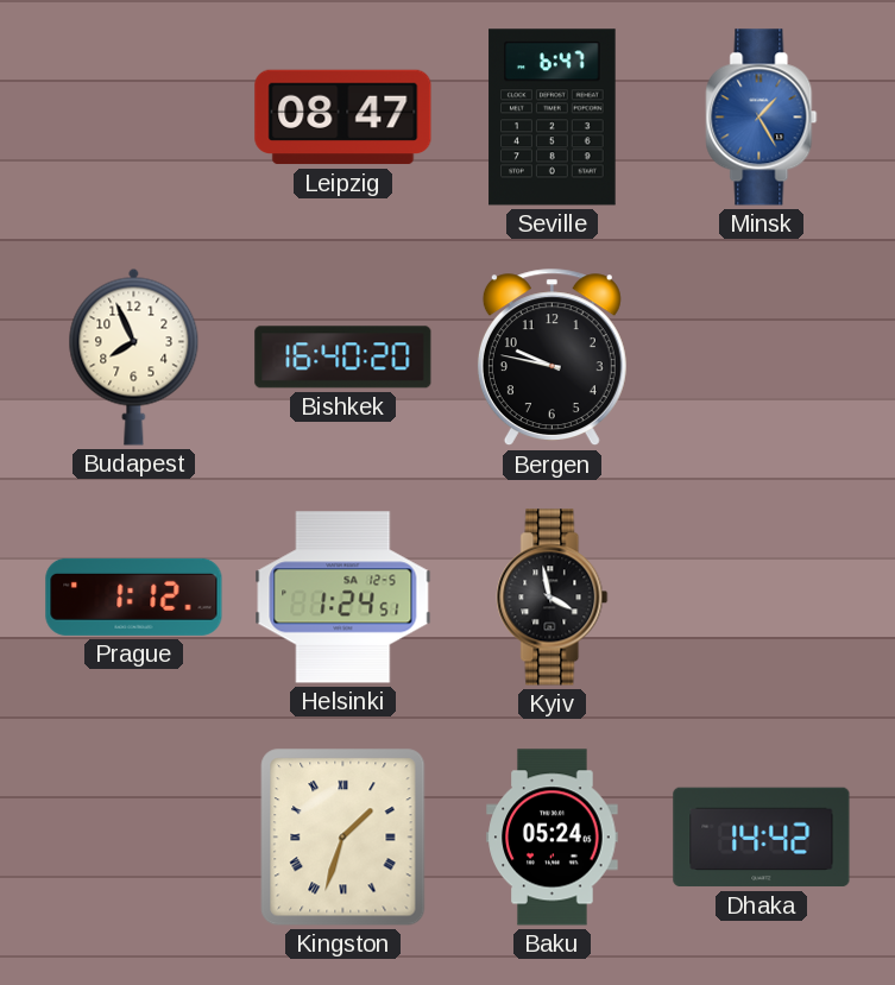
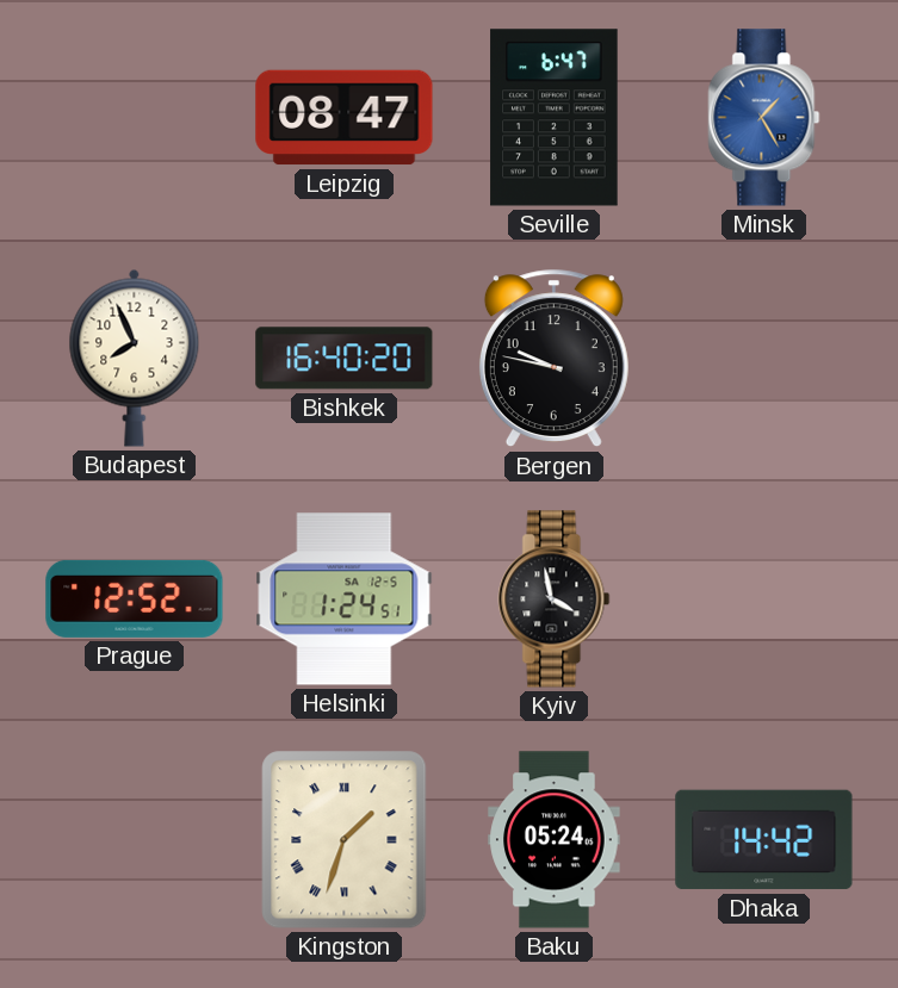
Prague: 1:12 -> 12:52
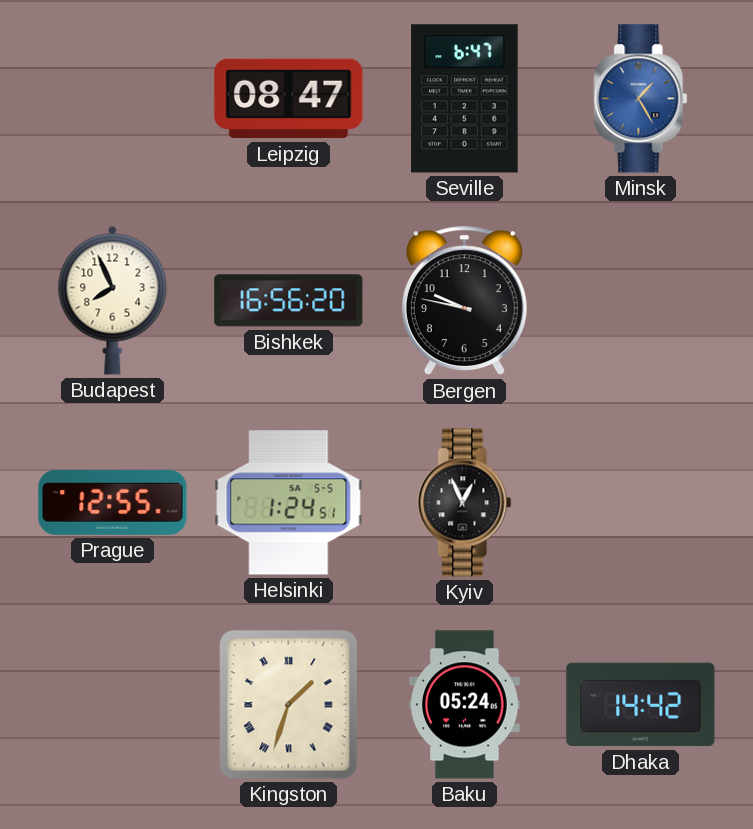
Bishkek: 16:40 -> 16:56
Prague: 12:52 -> 12:55
Helsinki date: SA 12-5 -> SA 5-5
Kyiv: 3:58 -> 12:56
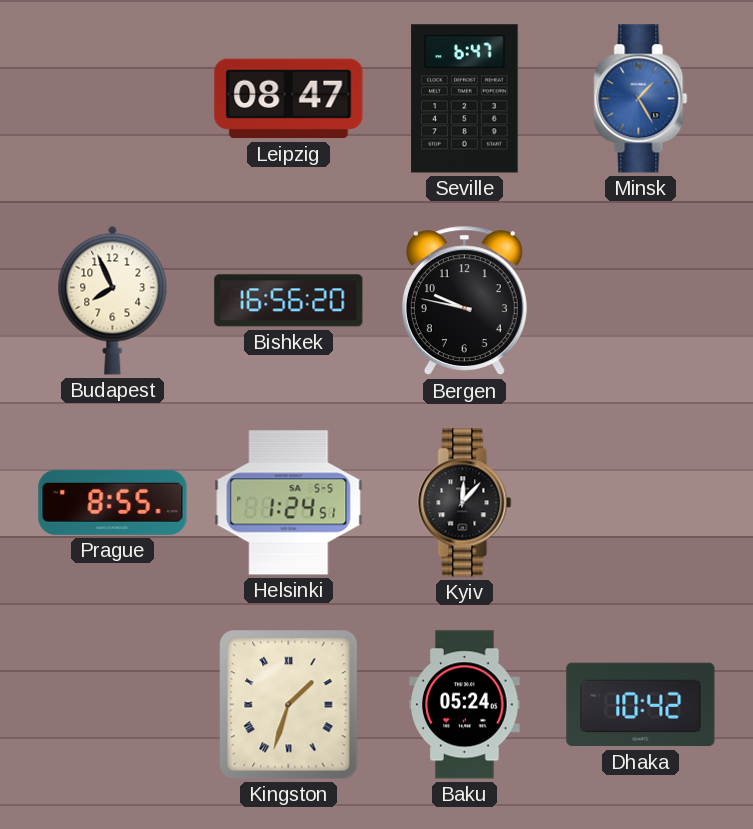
Prague: 12:55 -> 8:55
Kyiv: 12:56 -> 12:07
Dhaka: 14:42 -> 10:42
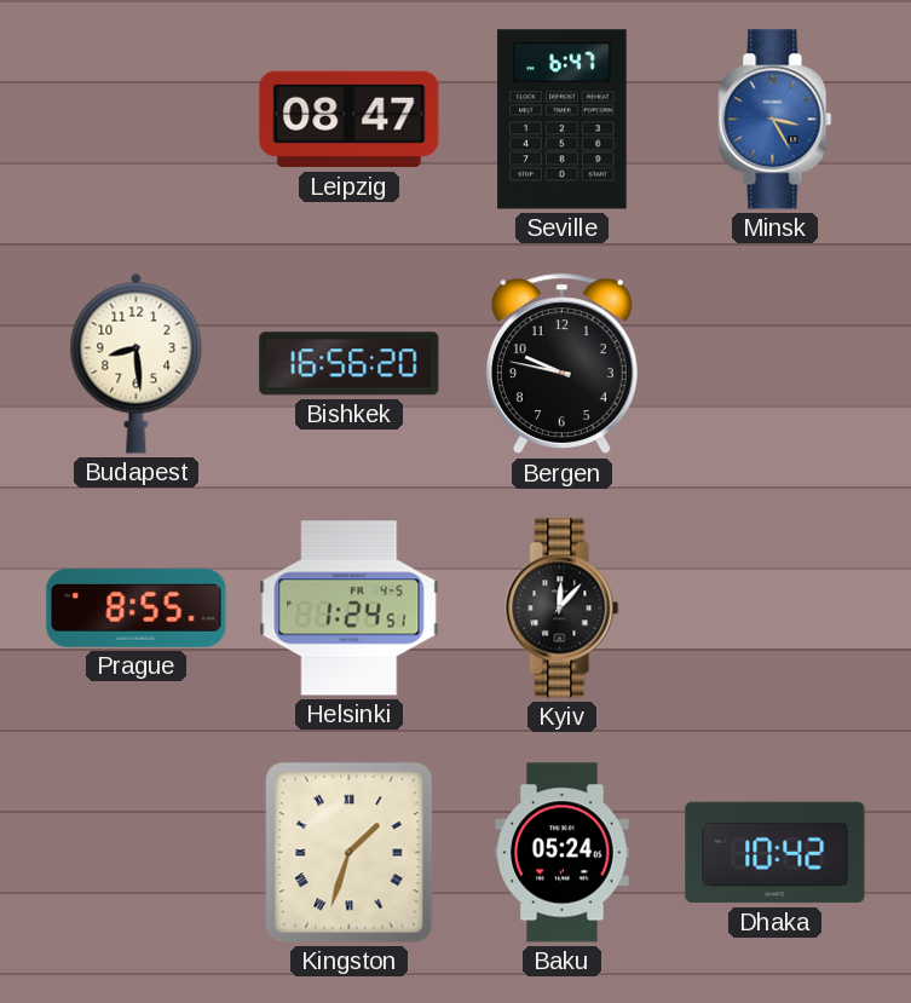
Minsk: 1:25 -> 3:25
Budapest: 7:56 -> 8:29
Helsinki date: SA 5-5 -> FR 4-5
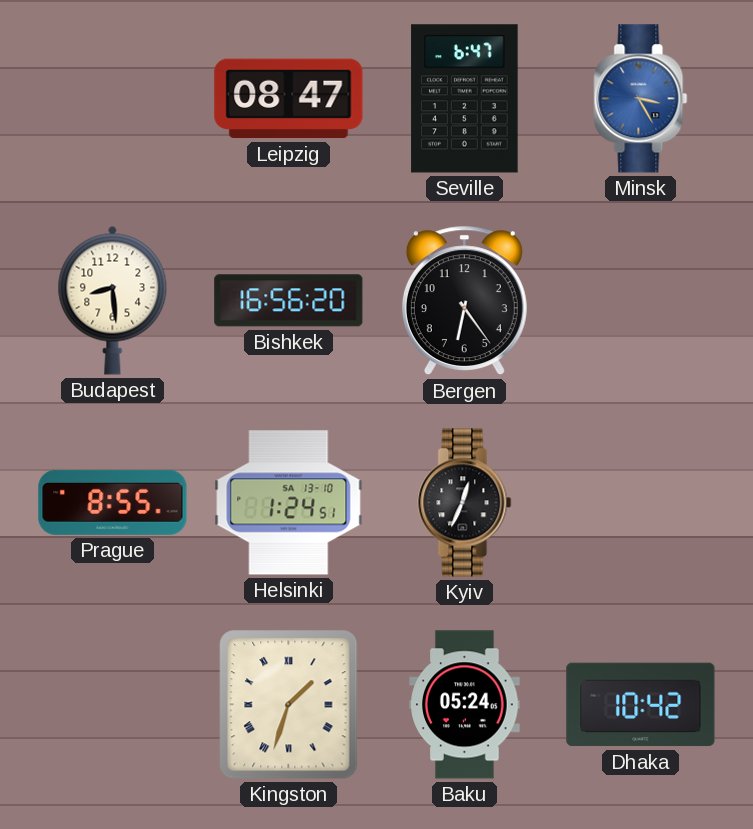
Bergen: 9:47 -> 6:24
Helsinki date: FR 4-5 -> SA 13-10
Kyiv: 12:07 -> 12:34
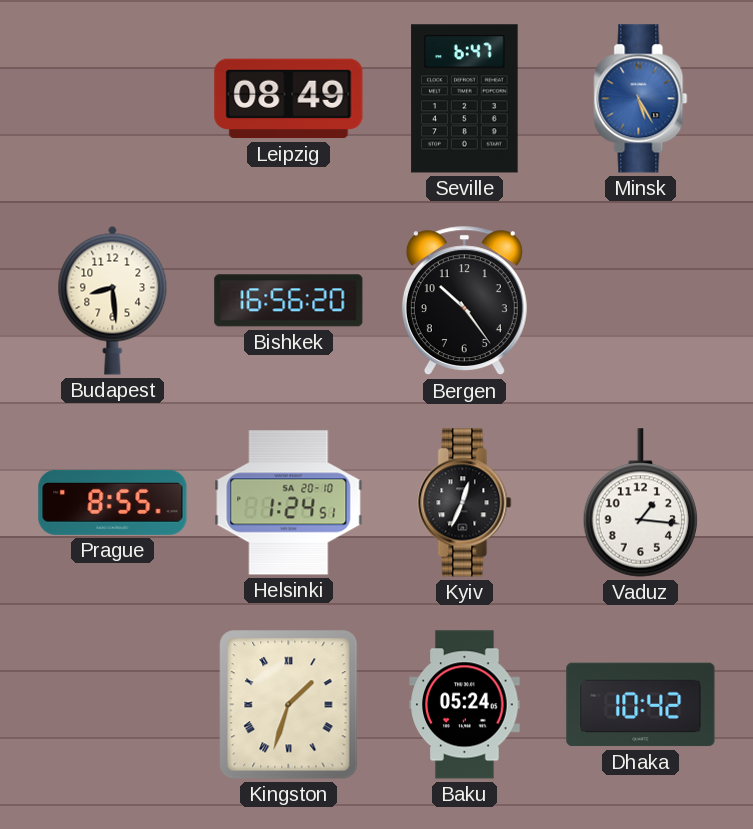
Leipzig: 08:47 -> 08:49
Minsk: 3:25 -> 5:25
Bergen: 6:24 -> 10:24
Helsinki date: SA 13-10 -> SA 20-10
Vaduz: none -> 1:16
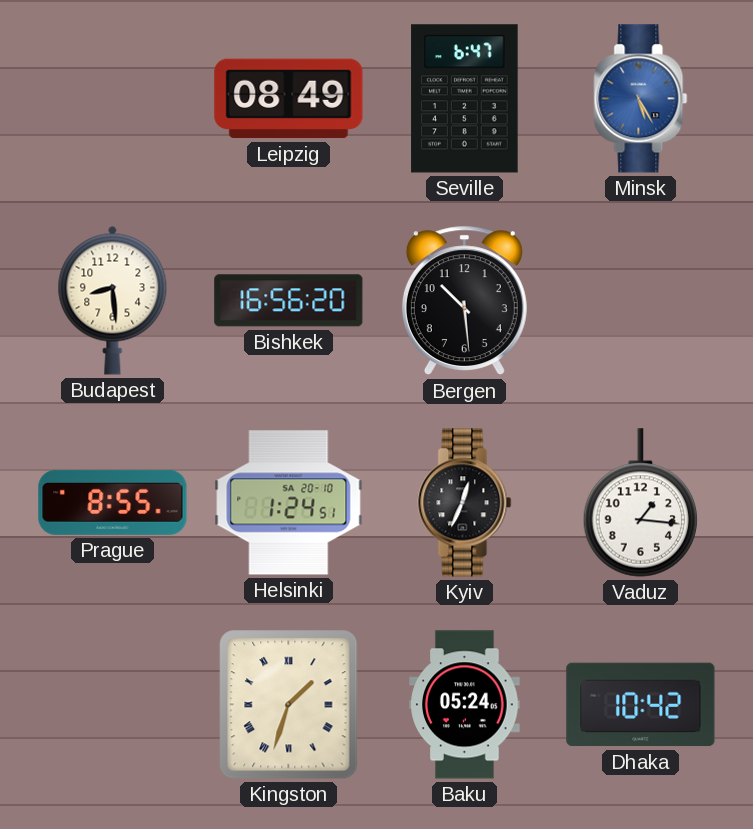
Bergen: 10:24 -> 10:29
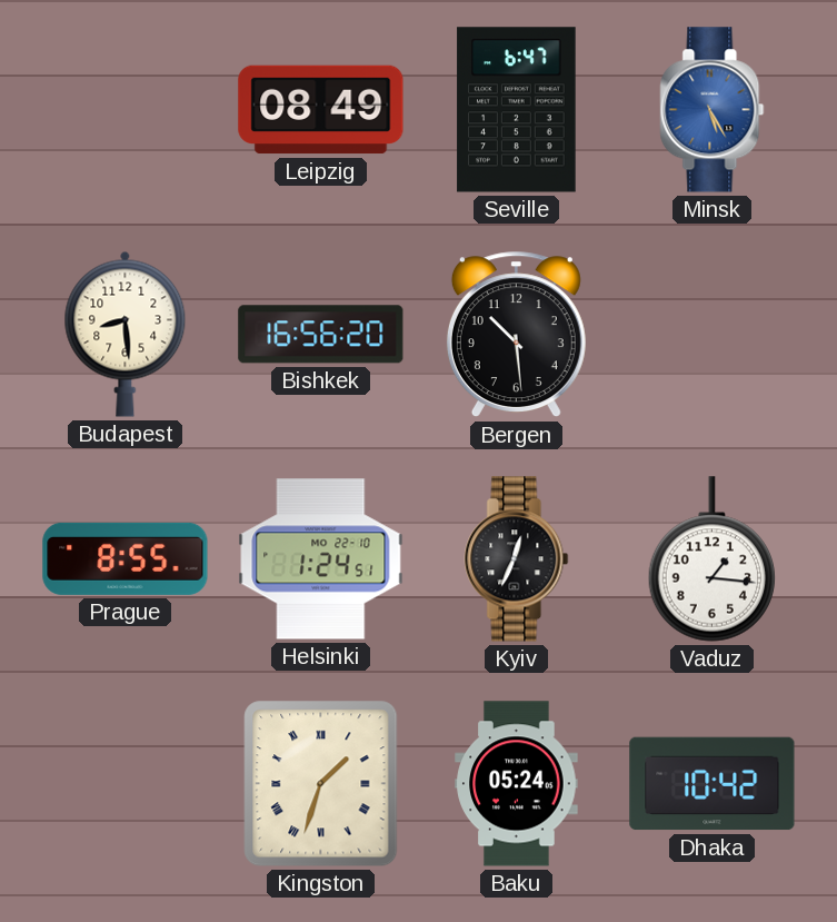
Helsinki date: SA 20-10 -> MO 22-10
